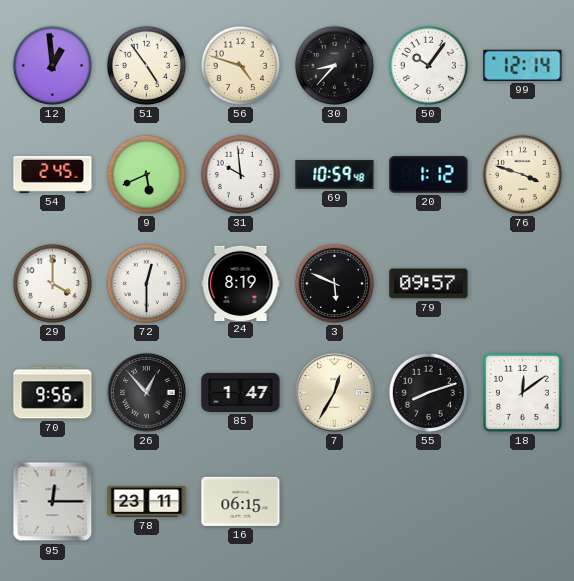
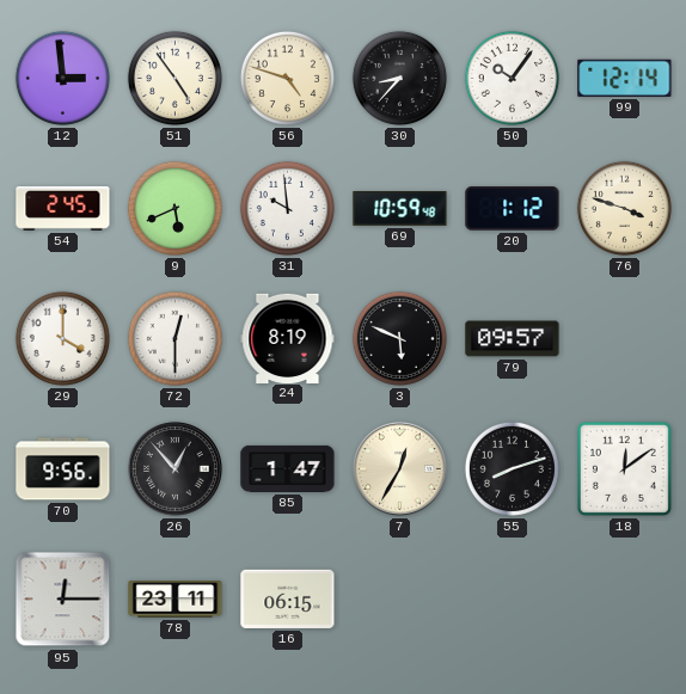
12: 12:59 -> 2:59
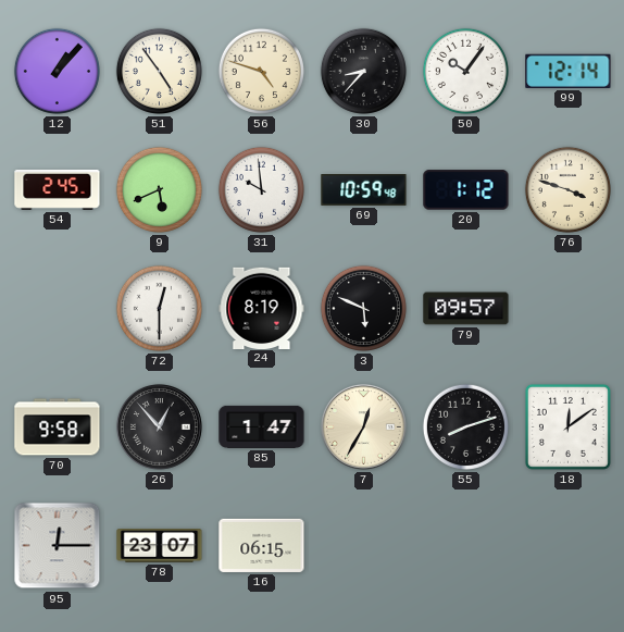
12: 2:59 -> 1:07
29: 4:00 -> none
70: 9:56 -> 9:58
78: 23:11 -> 23:07
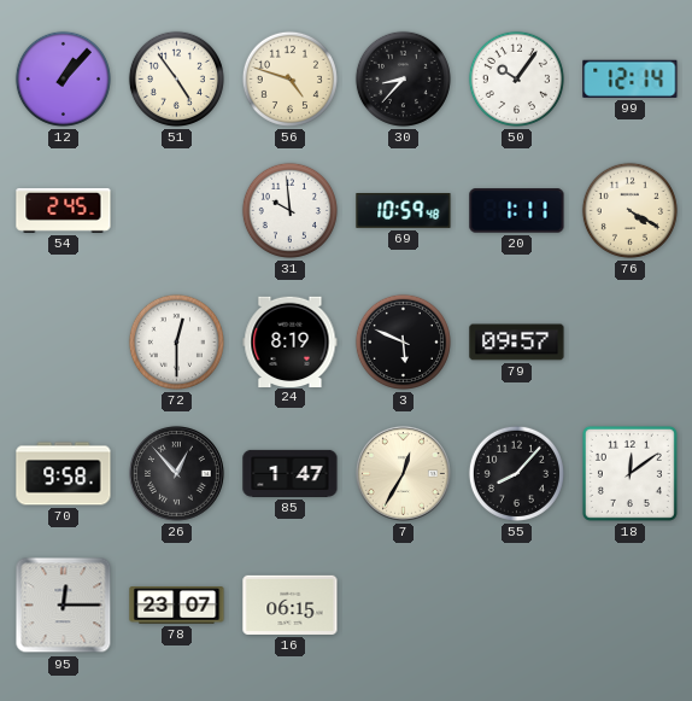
9: 5:41 -> none
20: 1:12 -> 1:11
76: 3:48 -> 4:20
55: 8:12 -> 8:07
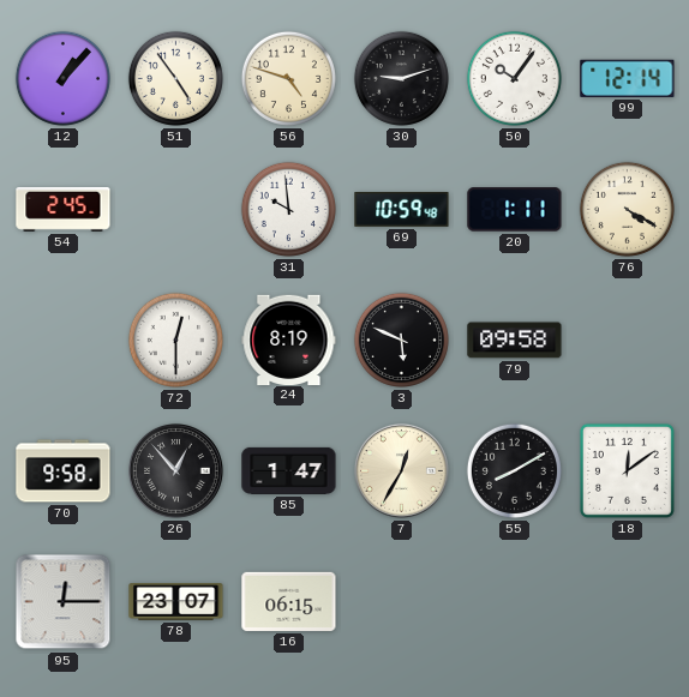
30: 8:37 -> 9:12
79: 09:57 -> 09:58
55: 8:07 -> 8:10
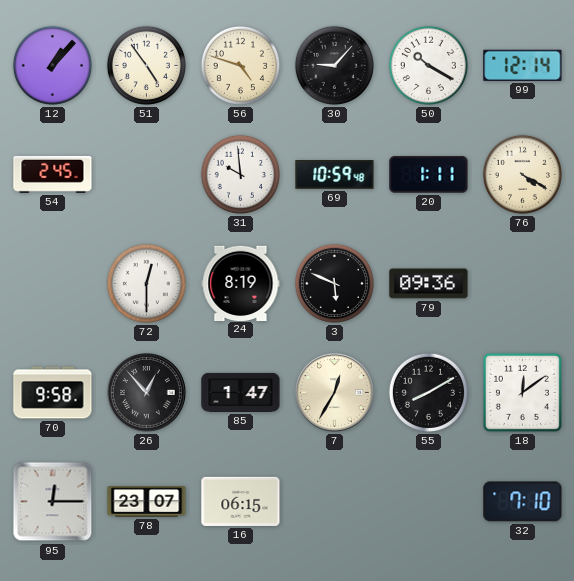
30: 9:12 -> 9:07
50: 10:06 -> 10:20
79: 09:58 -> 09:36
32: none -> 7:10
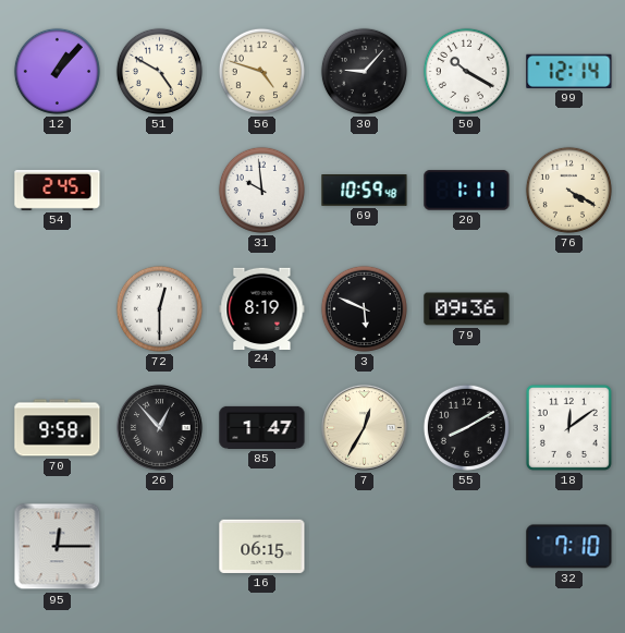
51: 4:54 -> 4:50
78: 23:07 -> none
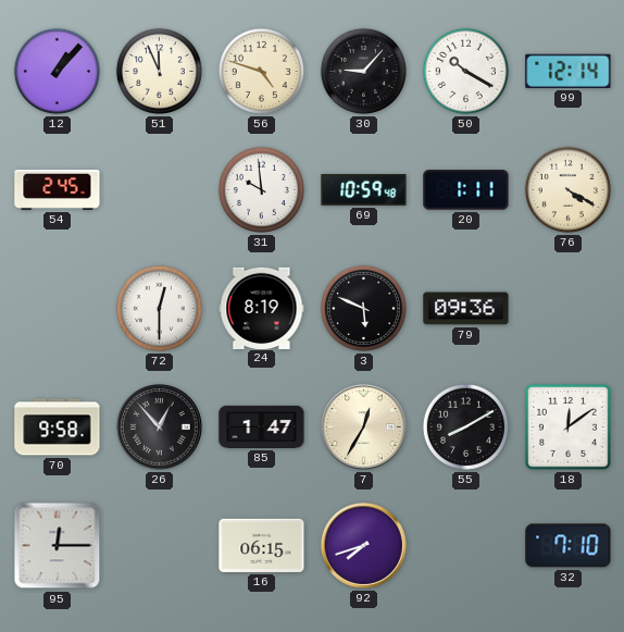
51: 4:50 -> 11:56
92: none -> 7:42
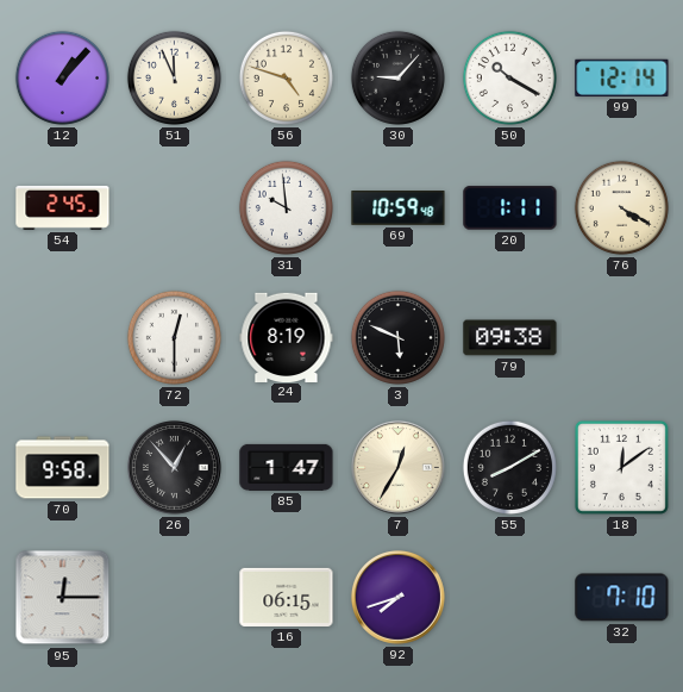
79: 09:36 -> 09:38
